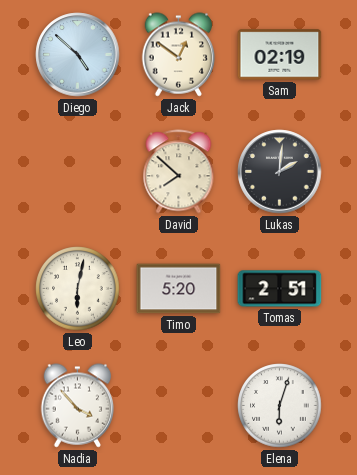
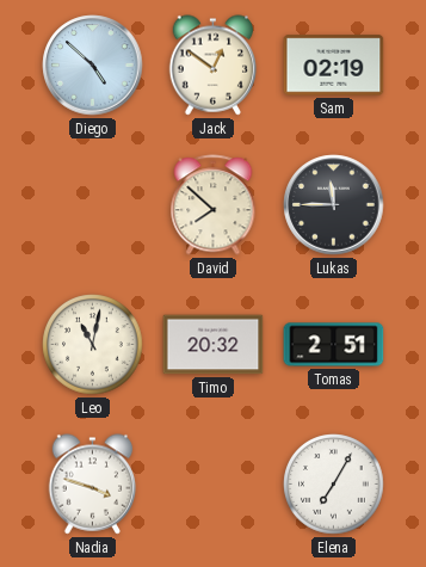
Lukas: 2:01 -> 11:45
Leo: 6:02 -> 11:02
Timo: 5:20 -> 20:32
Nadia: 3:53 -> 3:48
Elena: 6:03 -> 7:05
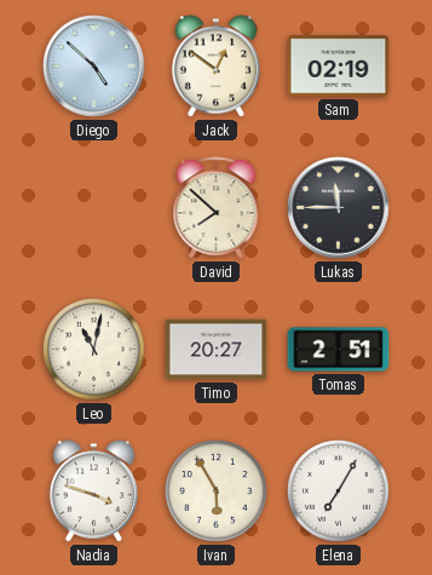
Timo: 20:32 -> 20:27
Ivan: none -> 5:55
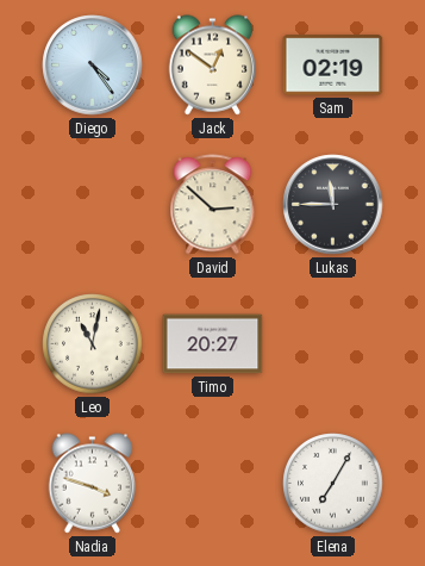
Diego: 4:52 -> 4:24
David: 7:52 -> 2:52
Tomas: 2:51 -> none
Ivan: 5:55 -> none
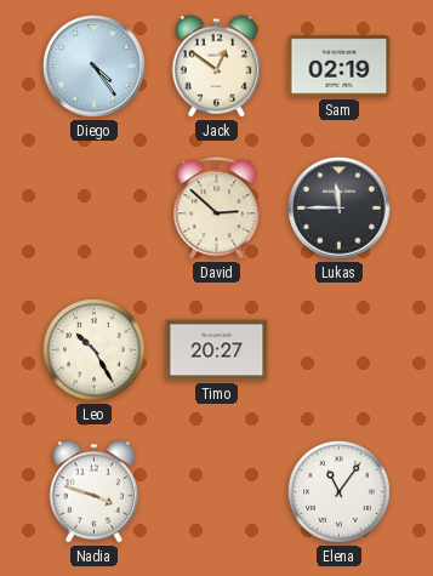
Leo: 11:02 -> 10:25
Elena: 7:05 -> 11:06
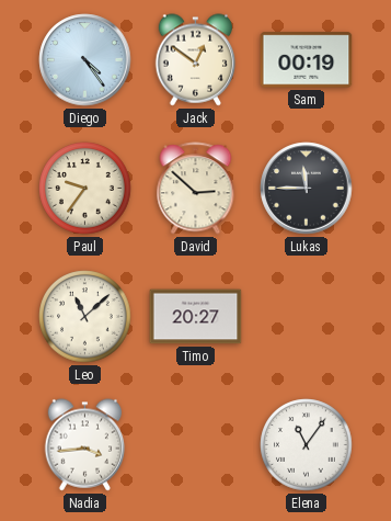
Sam: 02:19 -> 00:19
Paul: none -> 9:36
Leo: 10:25 -> 11:08
Nadia: 3:48 -> 3:44
